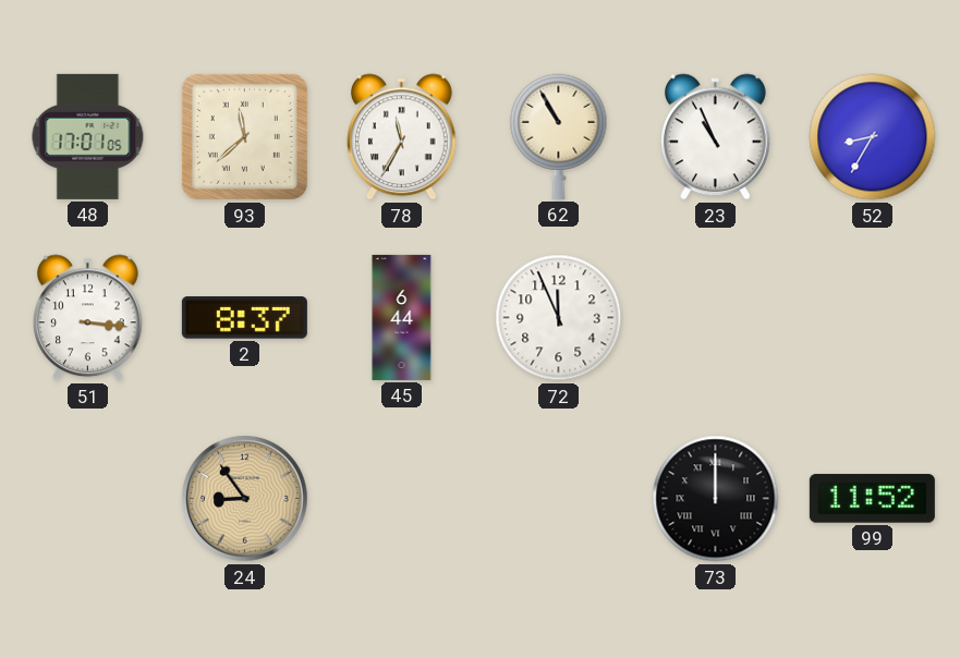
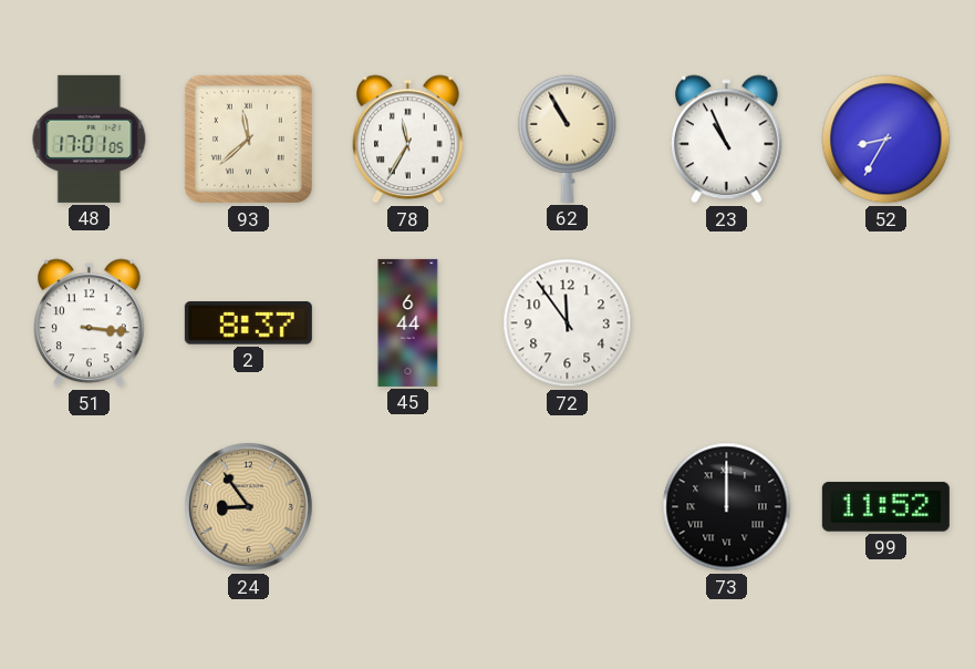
72: 11:56 -> 11:54
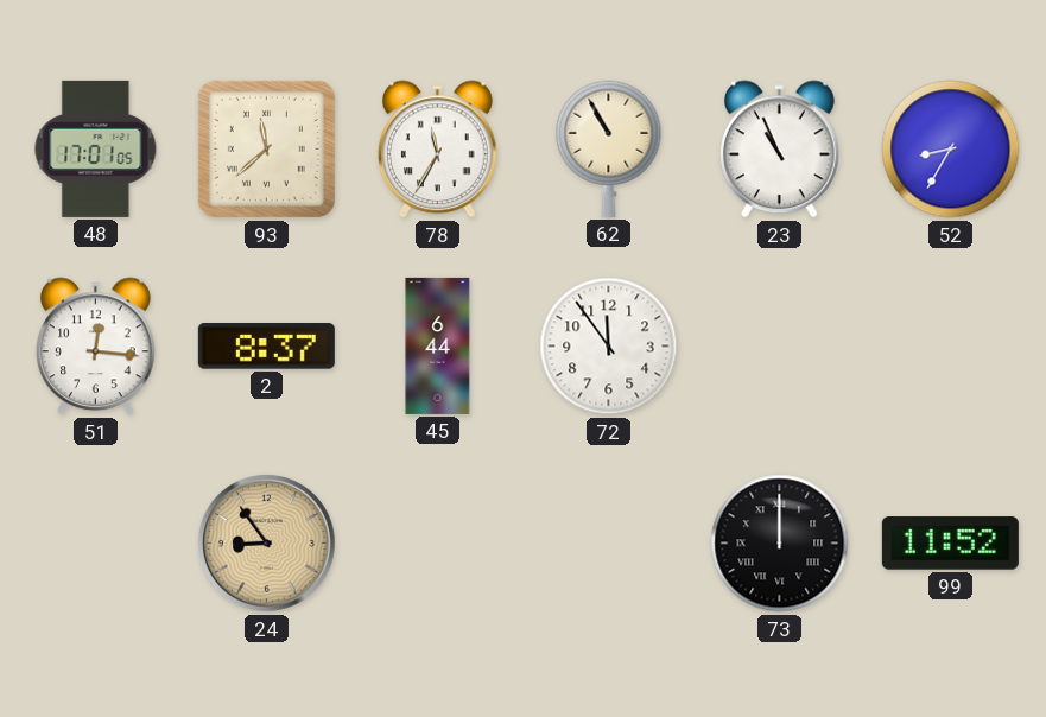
51: 3:16 -> 12:16
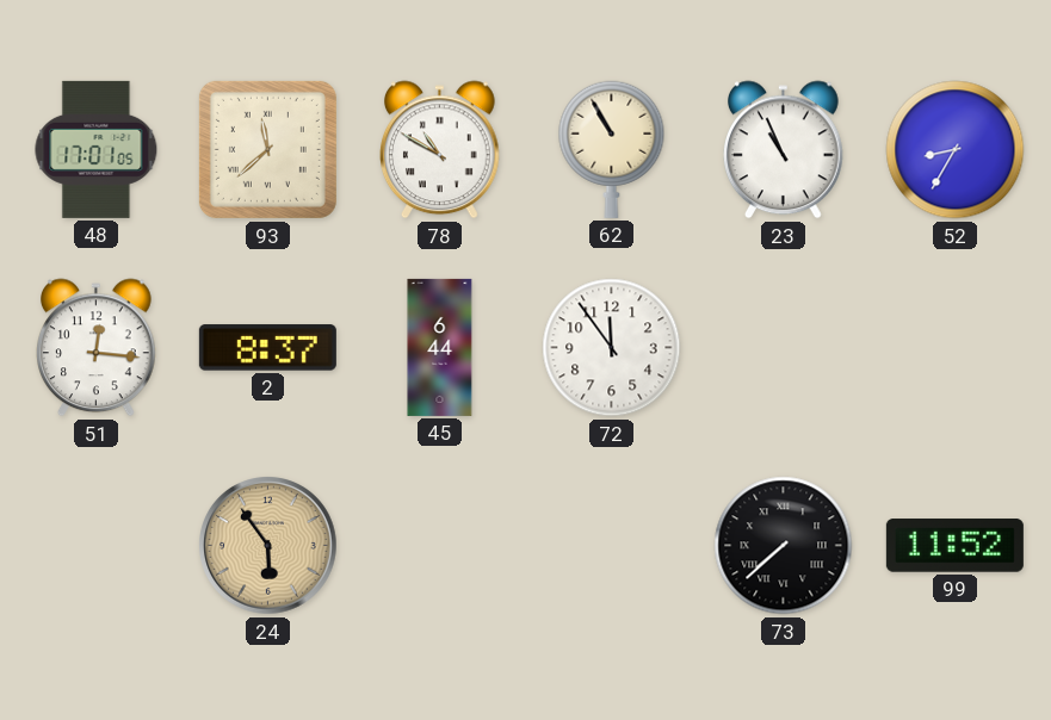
78: 11:35 -> 10:50
24: 8:54 -> 5:54
73: 12:00 -> 7:38
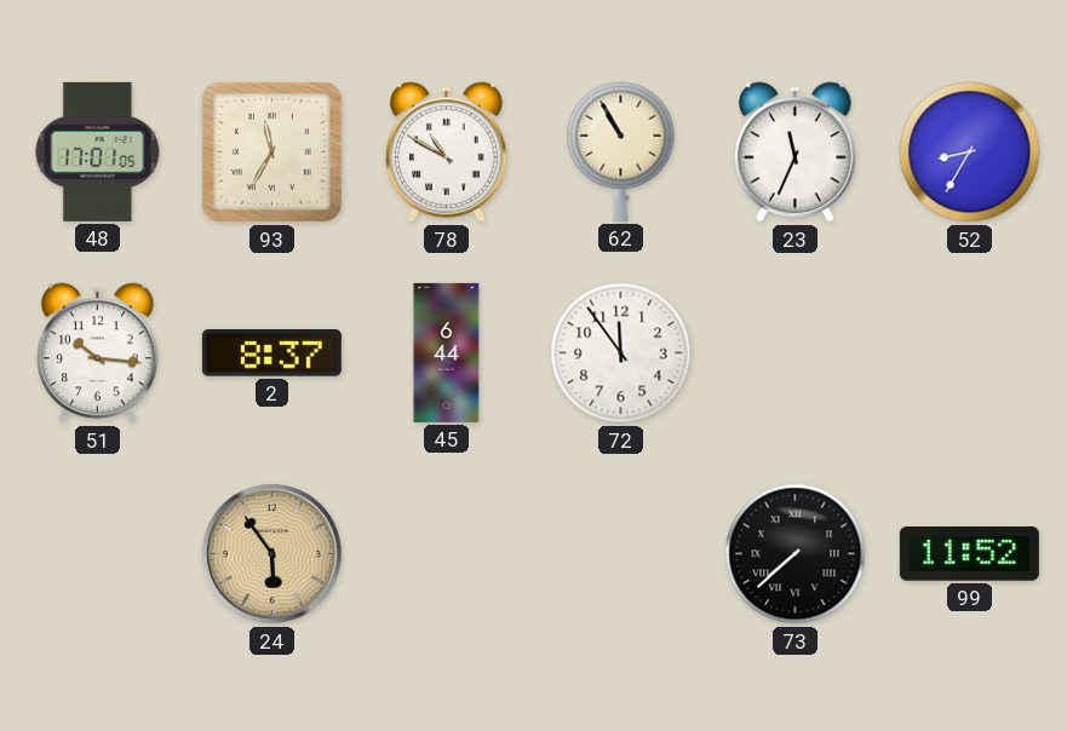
93: 11:38 -> 11:35
23: 10:56 -> 11:34
51: 12:16 -> 10:16
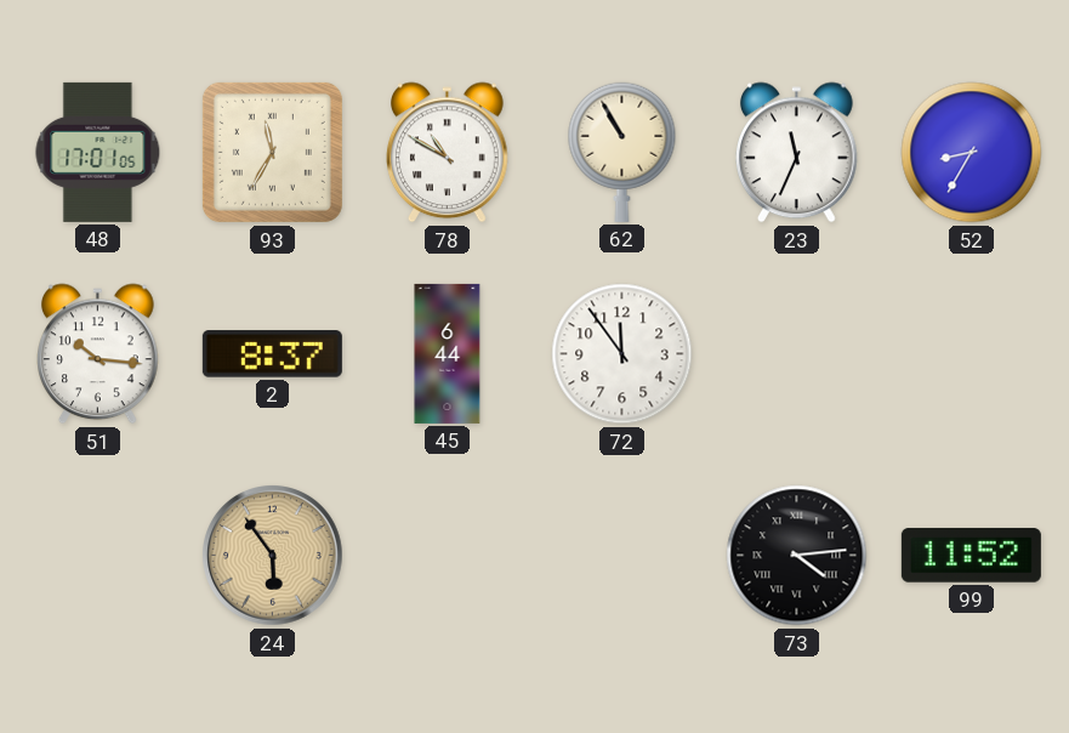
73: 7:38 -> 4:14
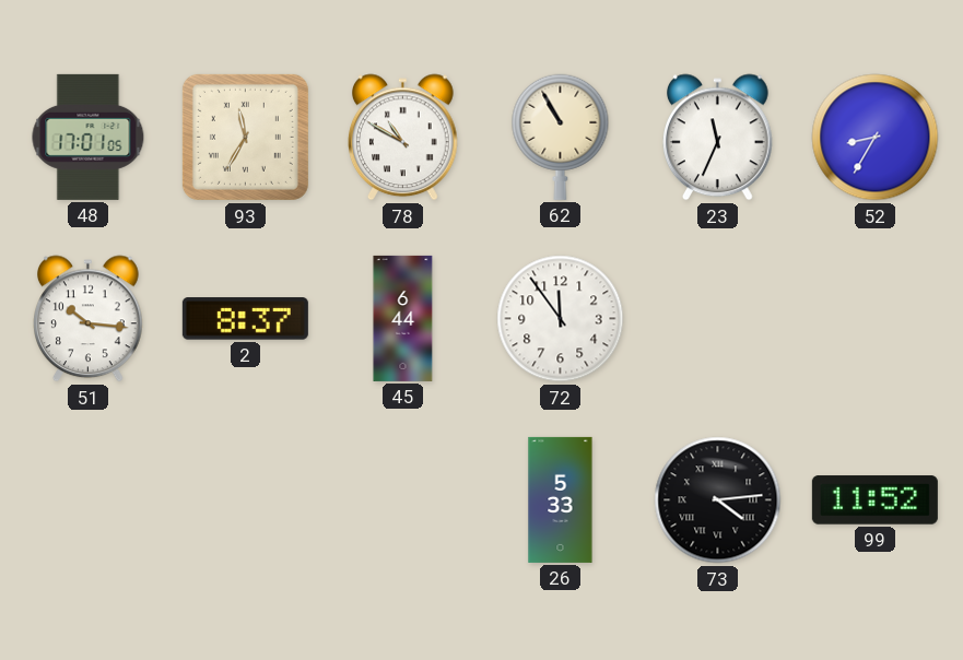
24: 5:54 -> none
26: none -> 5:33
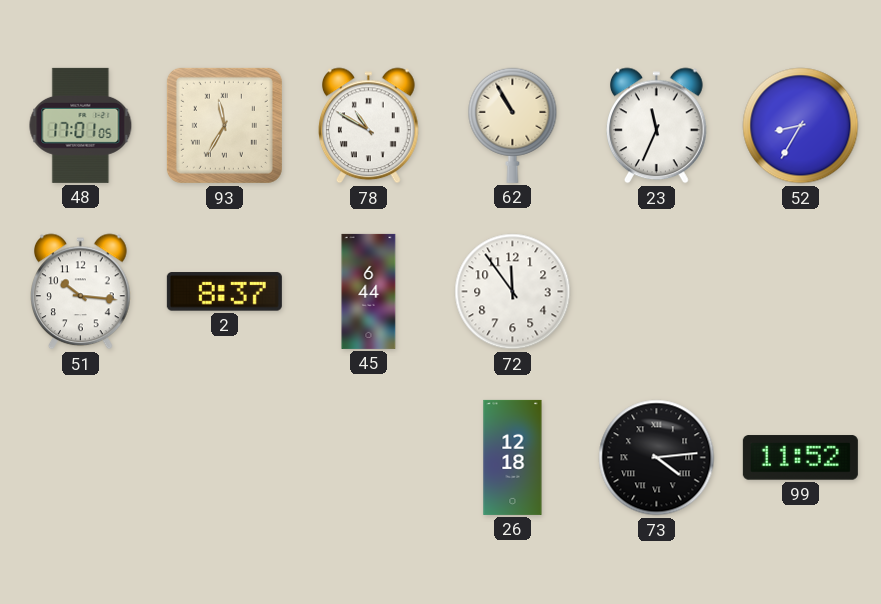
26: 5:33 -> 12:18
